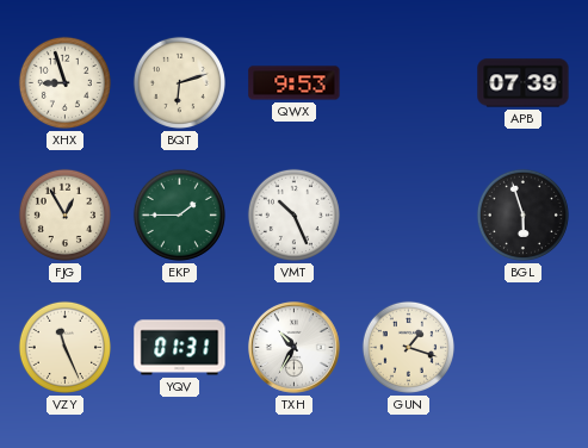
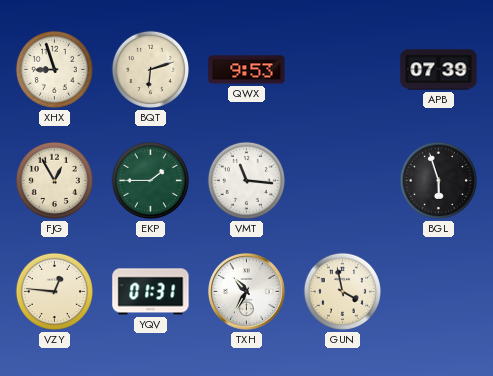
VMT: 10:26 -> 11:16
VZY: 11:26 -> 12:46
GUN: 1:18 -> 3:58
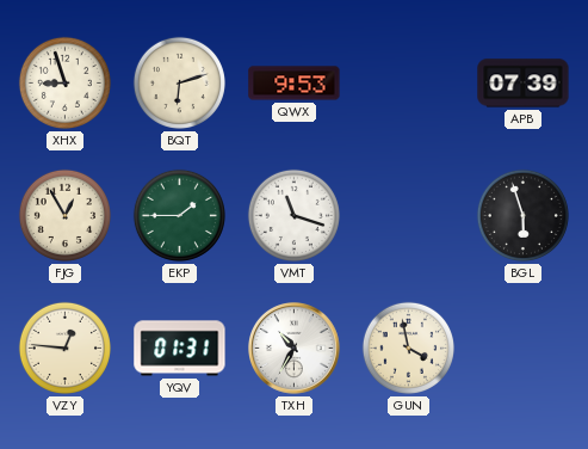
VMT: 11:16 -> 11:18
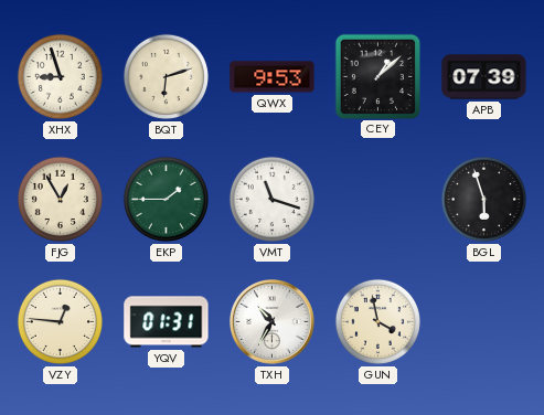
CEY: none -> 1:08
